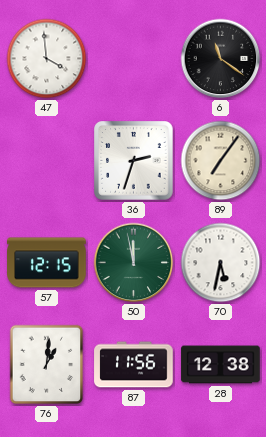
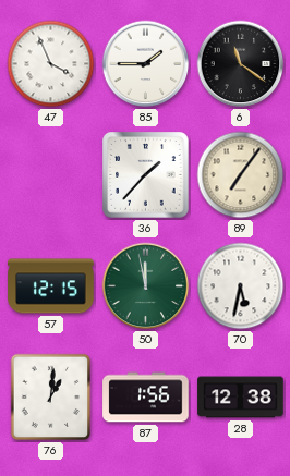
47: 3:59 -> 3:56
85: none -> 1:45
36: 2:33 -> 1:37
87: 11:56 -> 1:56
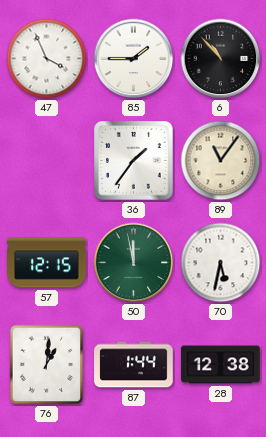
6: 11:21 -> 10:53
36: 1:37 -> 1:36
89: 7:06 -> 11:06
87: 1:56 -> 1:44
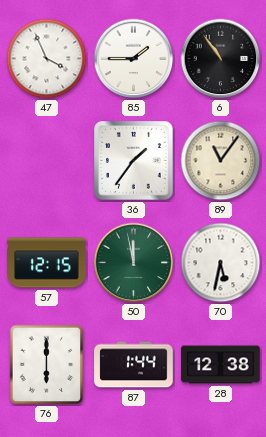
6: 10:53 -> 10:54
76: 1:01 -> 6:00
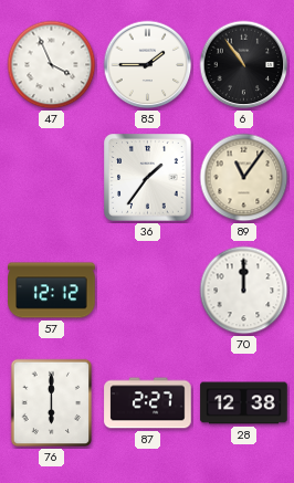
57: 12:15 -> 12:12
50: 11:58 -> none
70: 5:32 -> 12:00
87: 1:44 -> 2:27
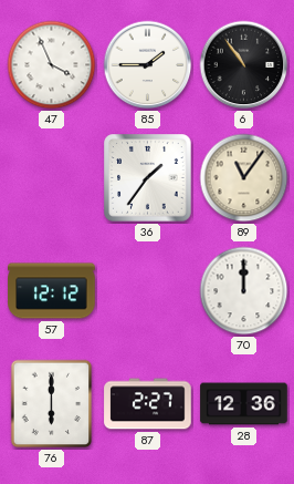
28: 12:38 -> 12:36
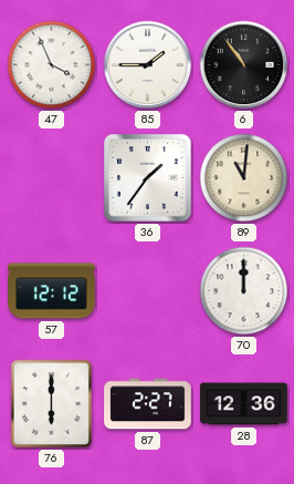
89: 11:06 -> 11:01
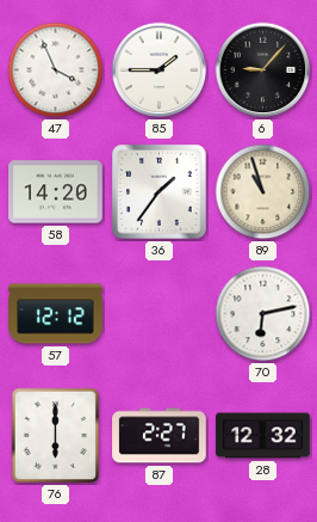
6: 10:54 -> 9:07
58: none -> 14:20
89: 11:01 -> 10:57
70: 12:00 -> 6:13
28: 12:36 -> 12:32
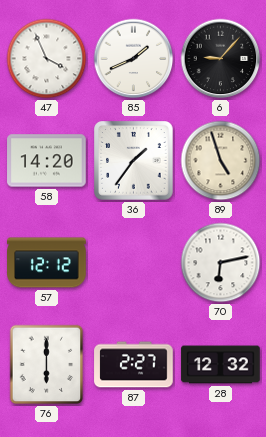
85: 1:45 -> 1:41
89: 10:57 -> 4:57
